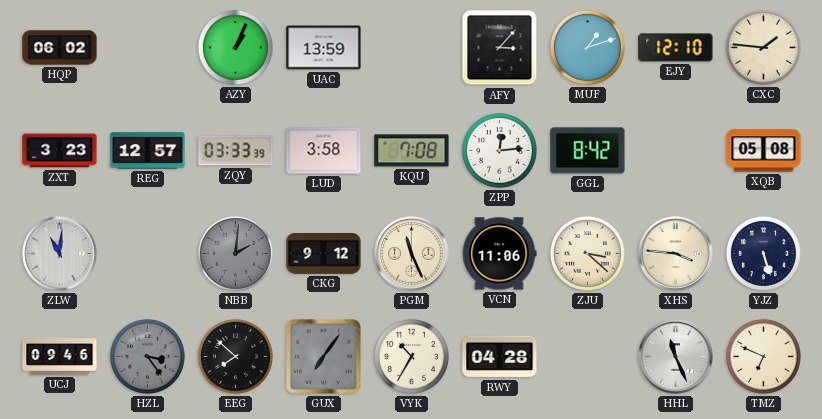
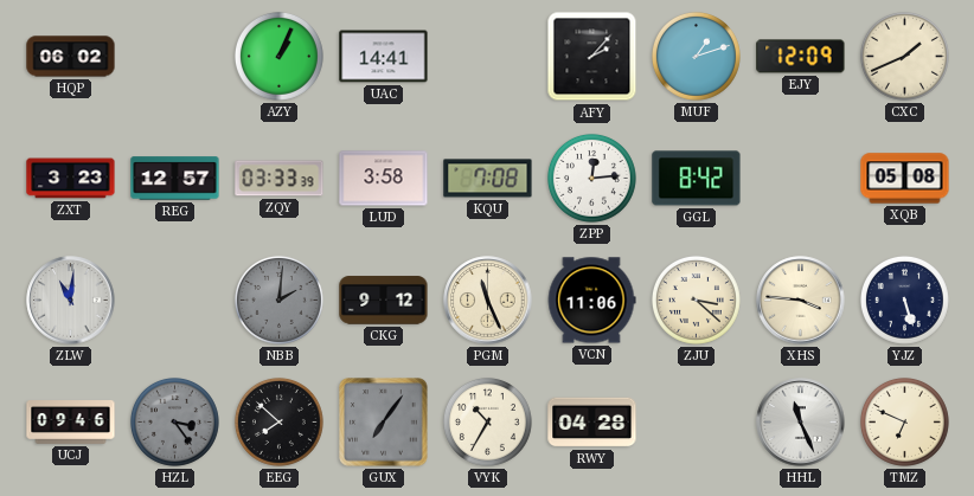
UAC: 13:59 -> 14:41
AFY: 3:07 -> 2:07
EJY: 12:10 -> 12:09
CXC: 1:46 -> 1:41
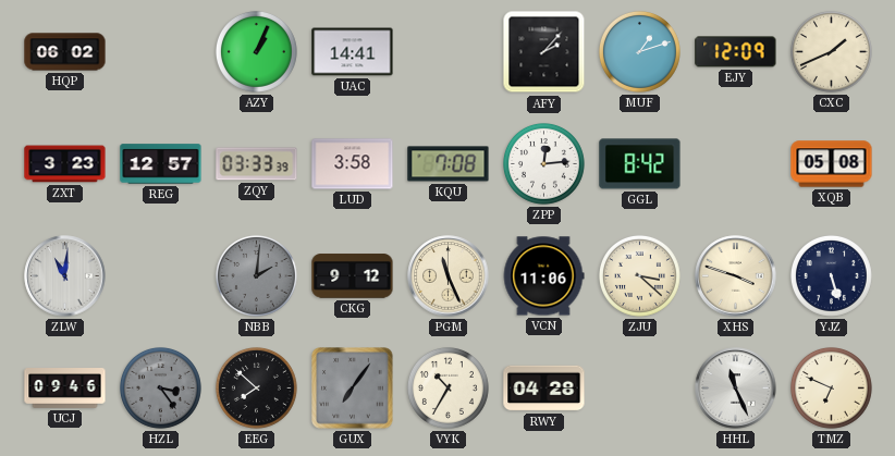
XHS: 3:46 -> 3:48
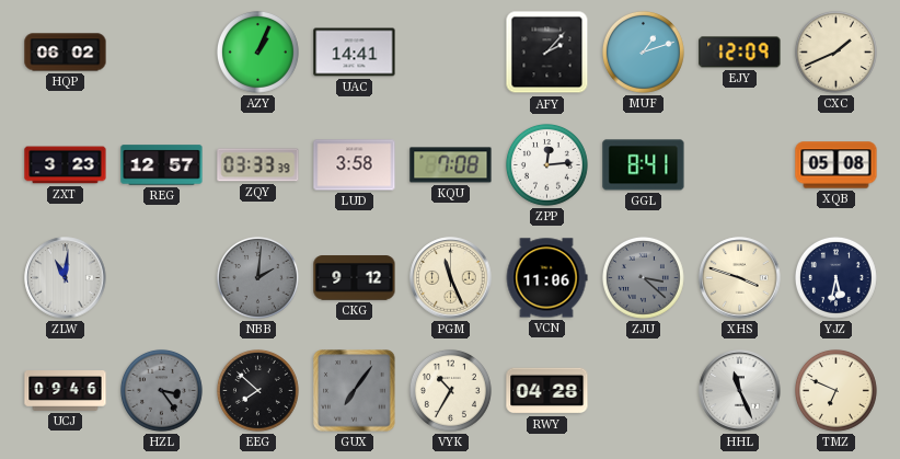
GGL: 8:42 -> 8:41
ZJU dial: cream -> grey
YJZ: 5:27 -> 5:32
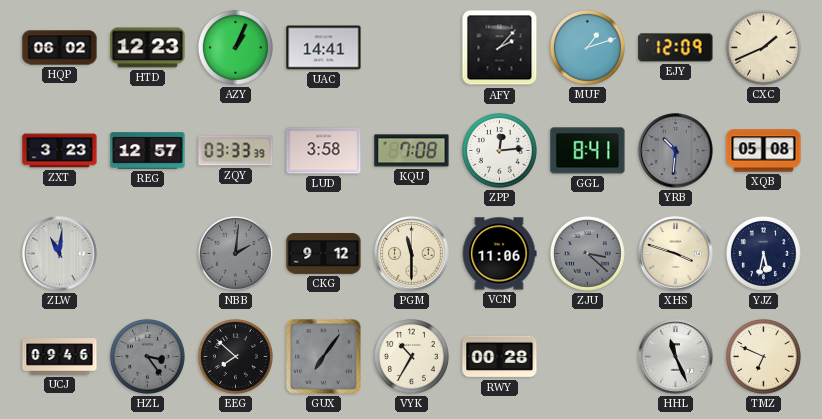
HTD: none -> 12:23
YRB: none -> 10:31
PGM: 11:26 -> 11:30
RWY: 04:28 -> 00:28
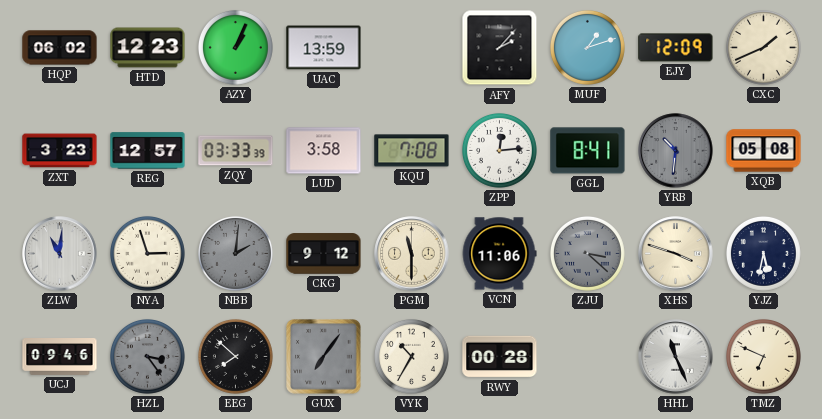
UAC: 14:41 -> 13:59
NYA: none -> 2:57
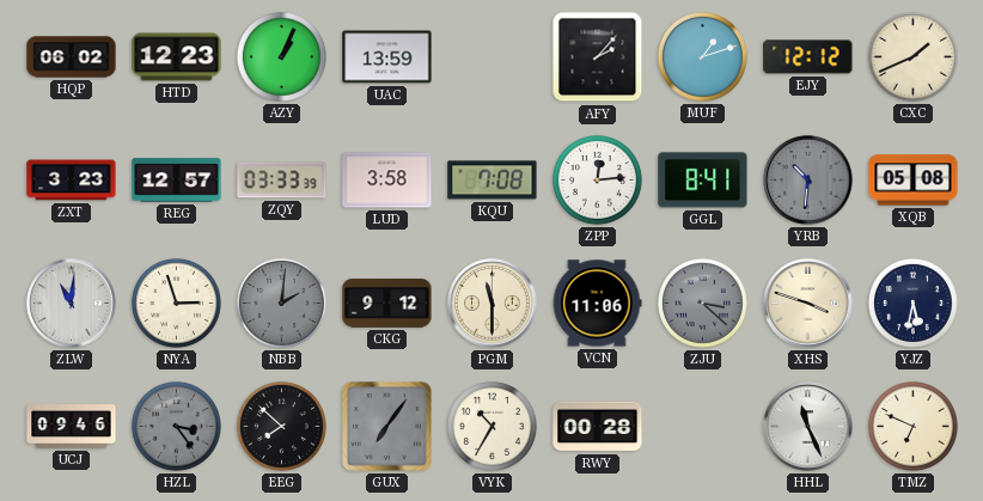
EJY: 12:09 -> 12:12
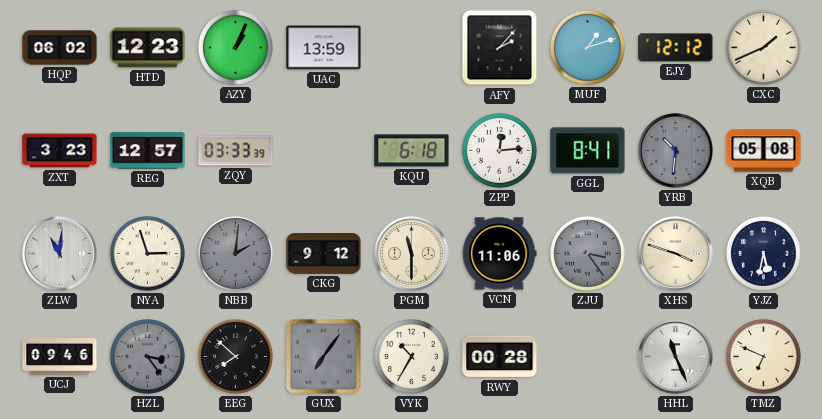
LUD: 3:58 -> none
KQU: 7:08 -> 6:18
ZJU: 3:22 -> 3:24
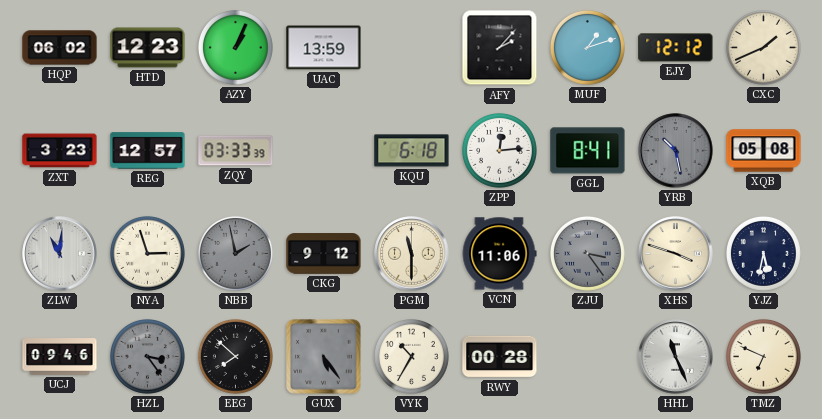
YRB: 10:31 -> 10:28
NBB: 2:01 -> 1:58
GUX: 7:06 -> 5:24
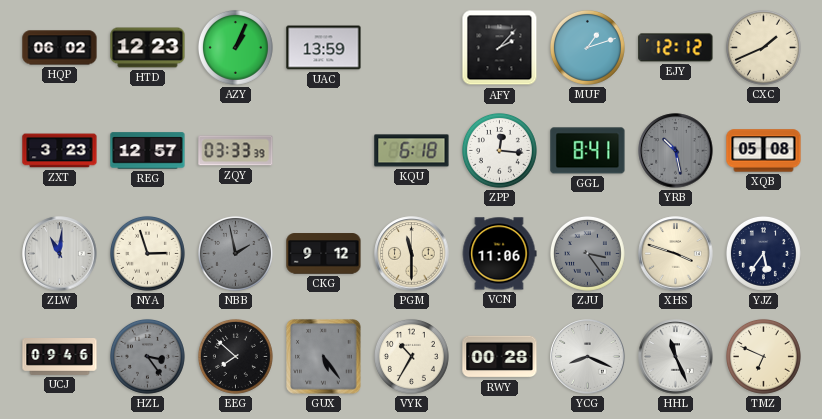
ZPP: 12:14 -> 12:16
YJZ: 5:32 -> 5:36
YCG: none -> 8:19
